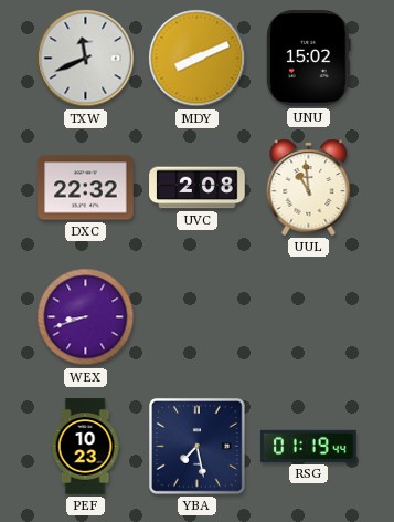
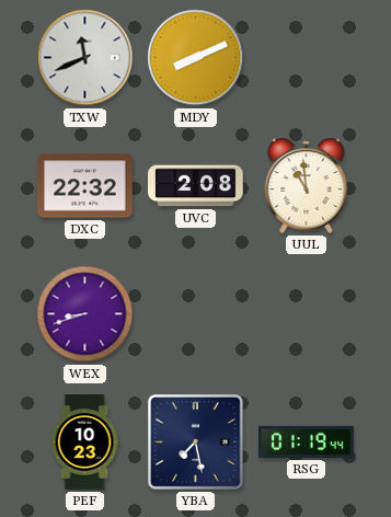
UNU: 15:02 -> none
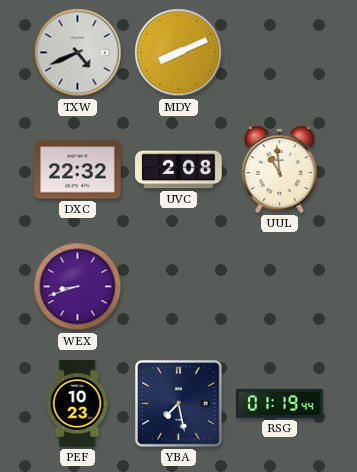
TXW: 11:41 -> 4:41
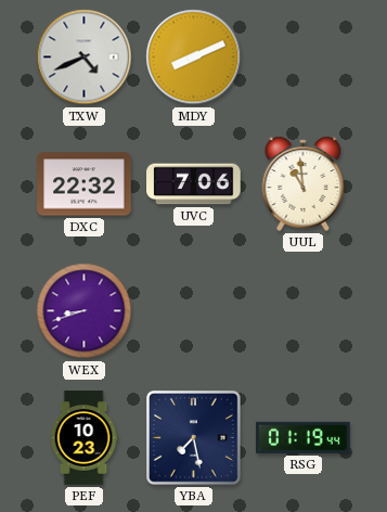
UVC: 2:08 -> 7:06
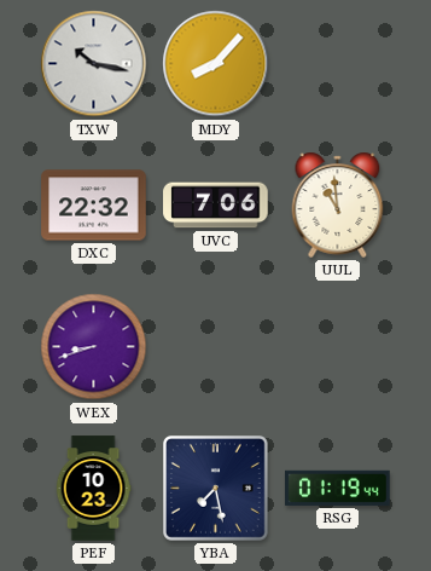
TXW: 4:41 -> 10:17
MDY: 8:11 -> 8:07
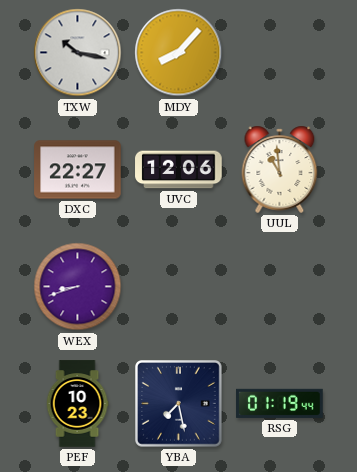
DXC: 22:32 -> 22:27
UVC: 7:06 -> 12:06
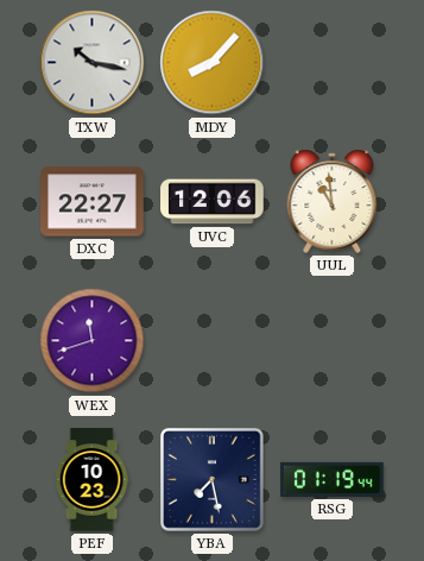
WEX: 8:42 -> 11:42
